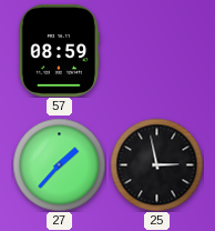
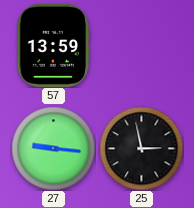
57: 08:59 -> 13:59
27: 1:37 -> 9:16
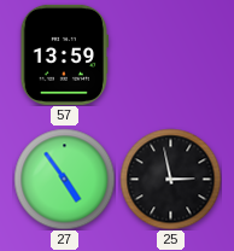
27: 9:16 -> 4:54
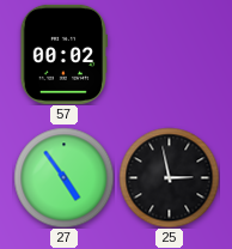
57: 13:59 -> 00:02
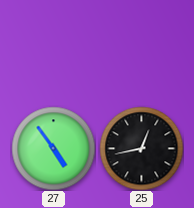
57: 00:02 -> none
25: 2:58 -> 12:43
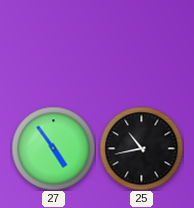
25: 12:43 -> 10:43
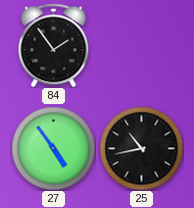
84: none -> 1:54
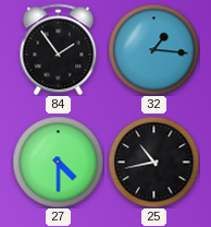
32: none -> 1:16
27: 4:54 -> 4:30
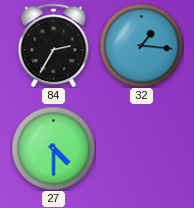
84: 1:54 -> 2:35
25: 10:43 -> none
